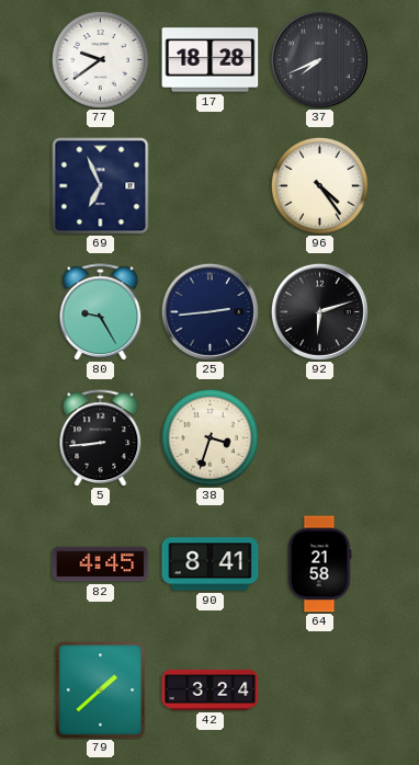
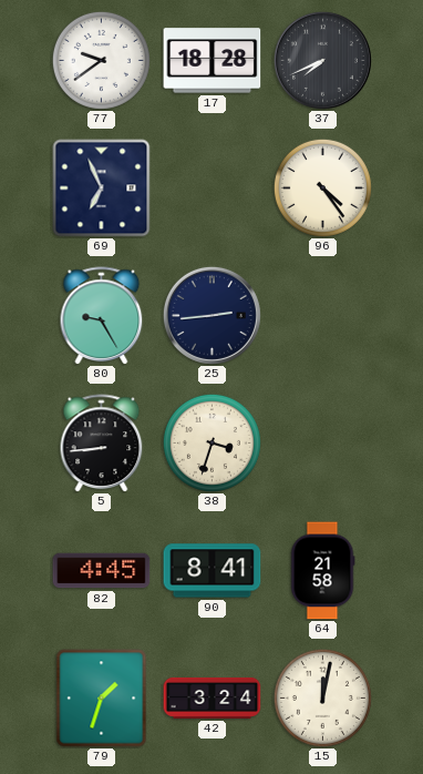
92: 6:12 -> none
79: 1:38 -> 1:33
15: none -> 12:02
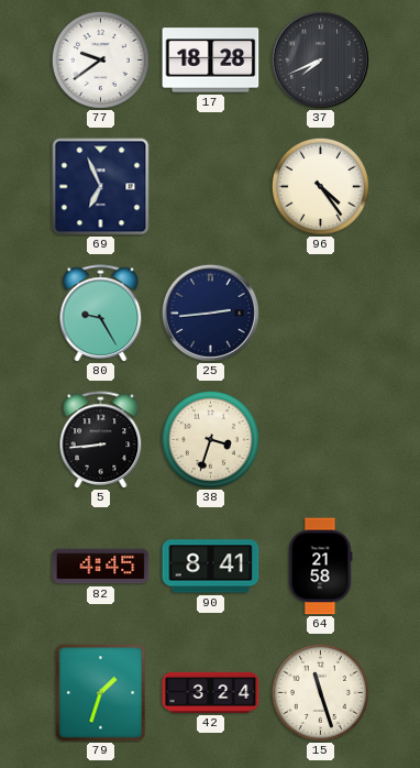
15: 12:02 -> 11:27
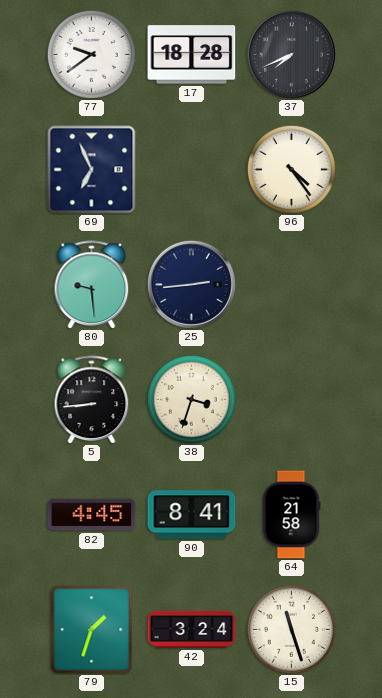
80: 9:25 -> 9:29
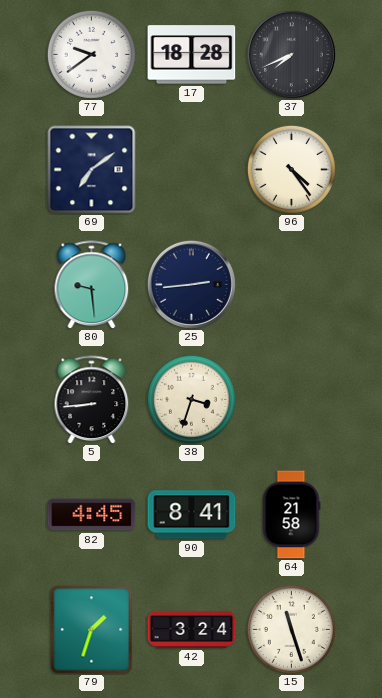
69: 6:56 -> 7:09
